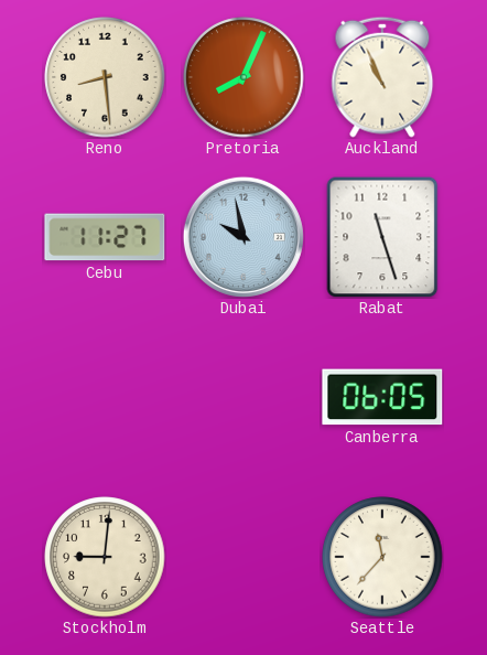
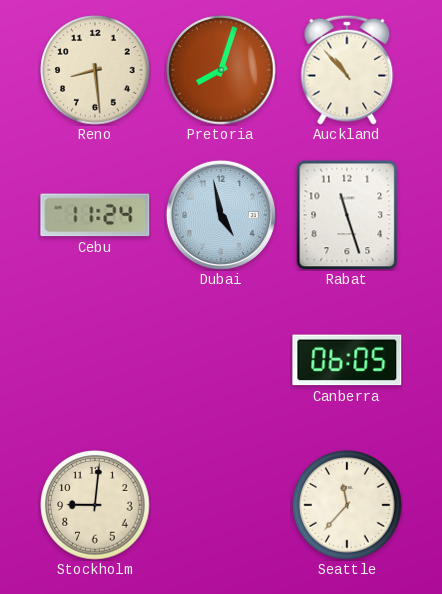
Pretoria: 8:04 -> 8:03
Auckland: 10:56 -> 10:53
Cebu: 11:27 -> 11:24
Dubai: 9:58 -> 4:58
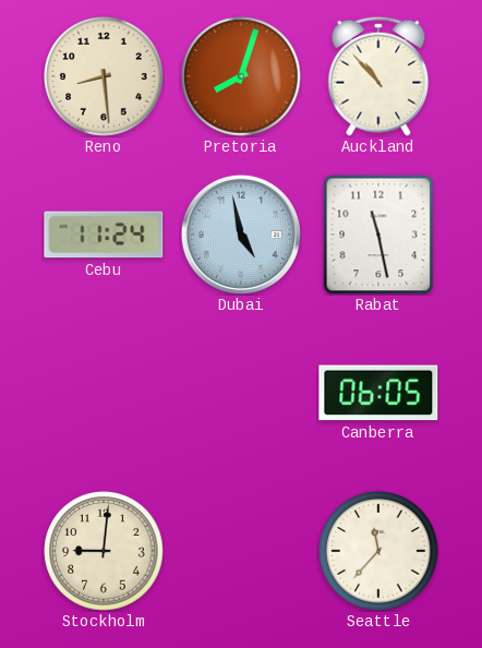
Rabat: 11:27 -> 11:28
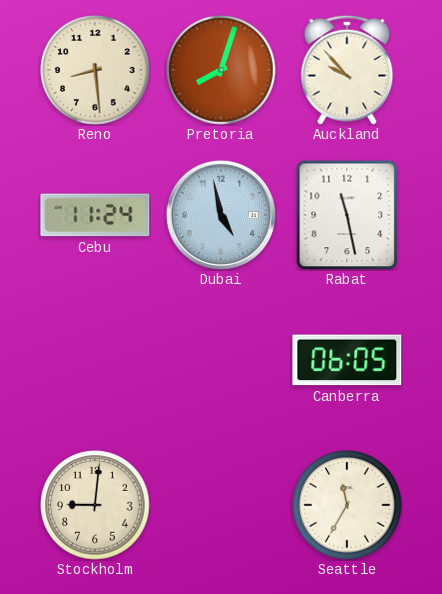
Auckland: 10:53 -> 9:53
Seattle: 11:37 -> 11:35
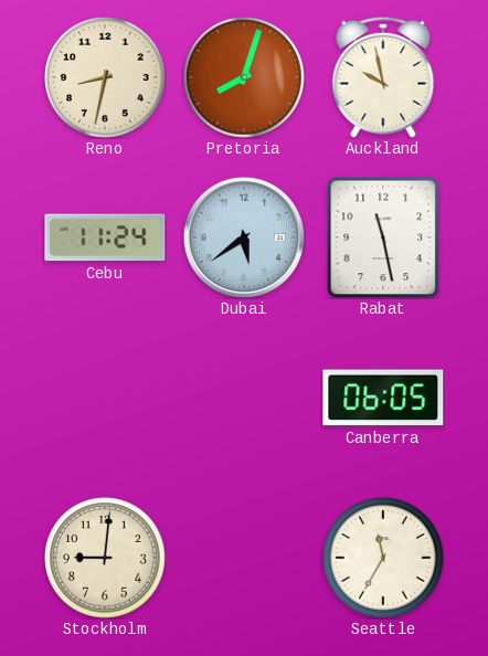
Reno: 8:29 -> 8:32
Auckland: 9:53 -> 9:58
Dubai: 4:58 -> 5:39
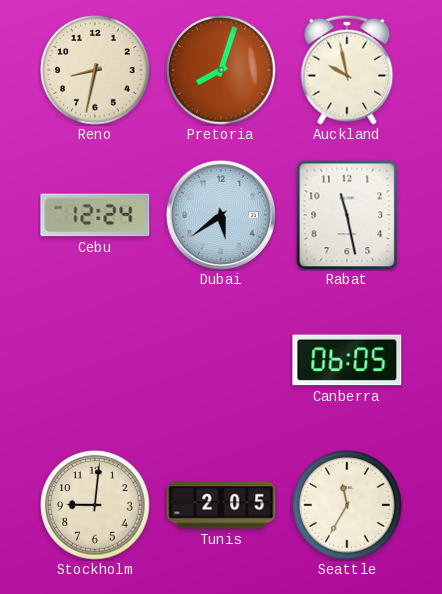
Cebu: 11:24 -> 12:24
Tunis: none -> 2:05
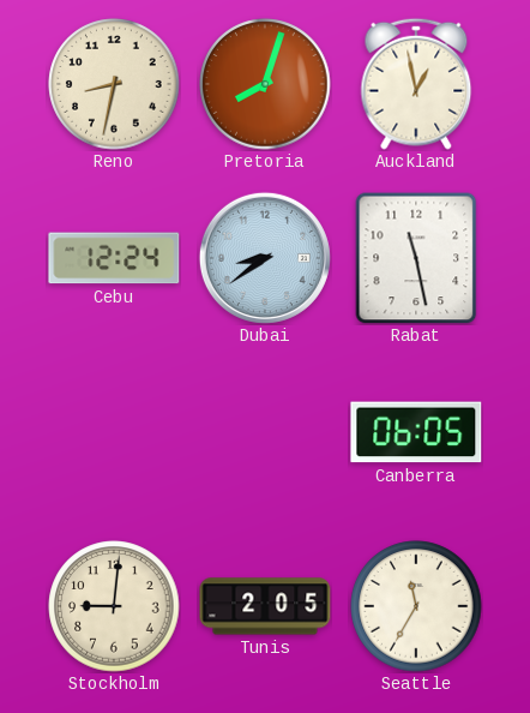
Auckland: 9:58 -> 12:58
Dubai: 5:39 -> 8:39
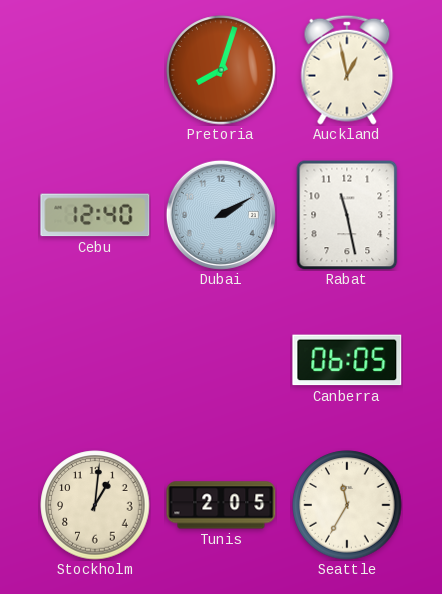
Reno: 8:32 -> none
Cebu: 12:24 -> 12:40
Dubai: 8:39 -> 2:10
Stockholm: 9:01 -> 1:01
